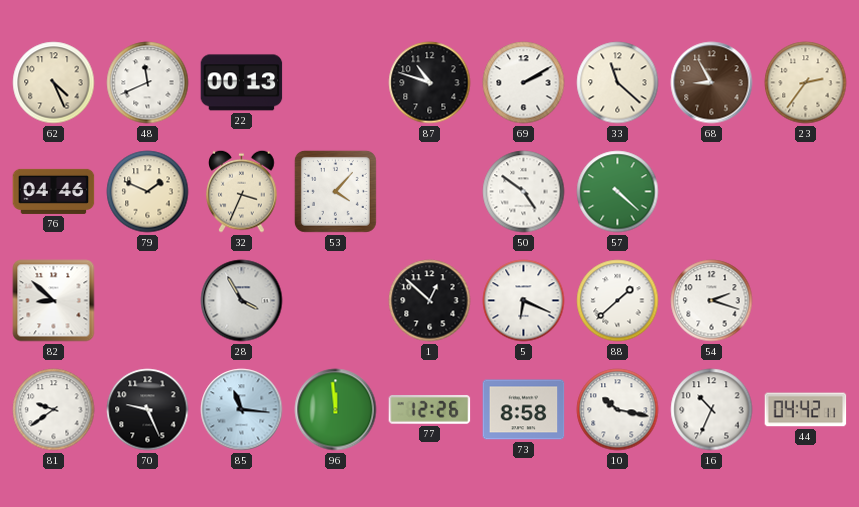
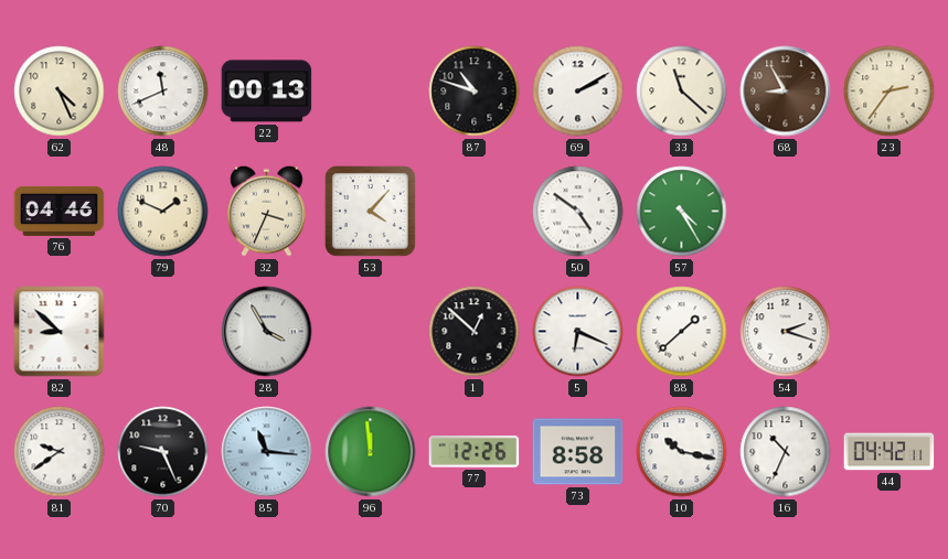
57: 4:22 -> 4:25
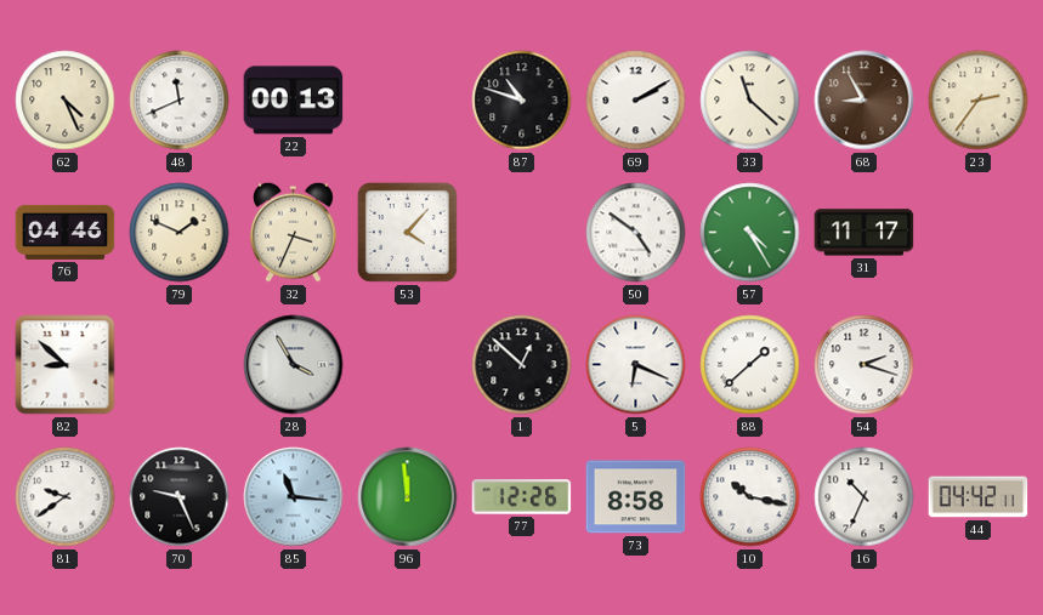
31: none -> 11:17
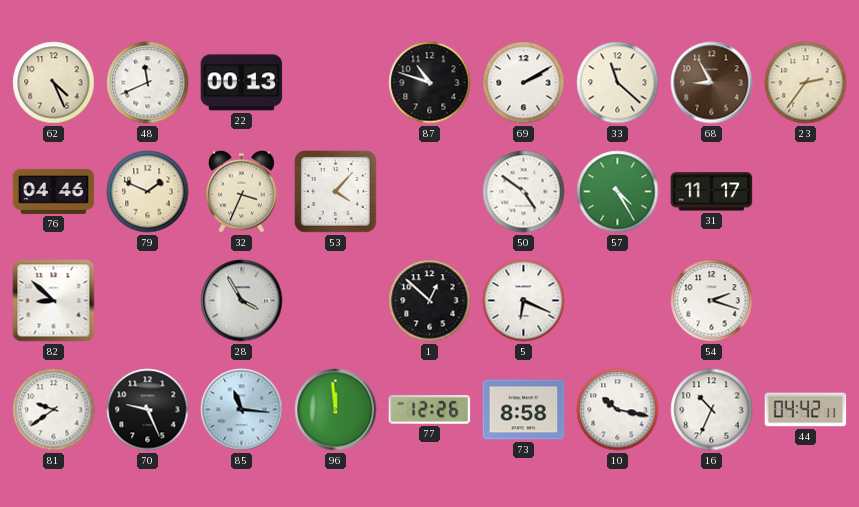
88: 1:38 -> none
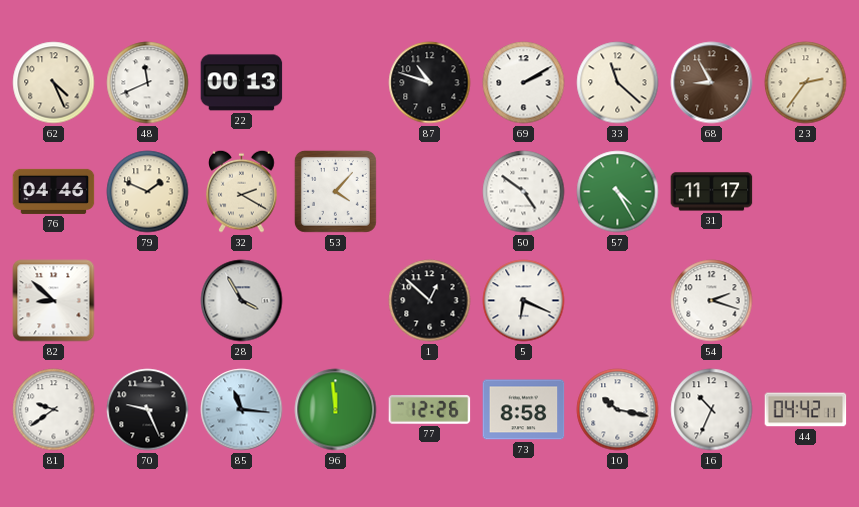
32: 3:34 -> 2:20
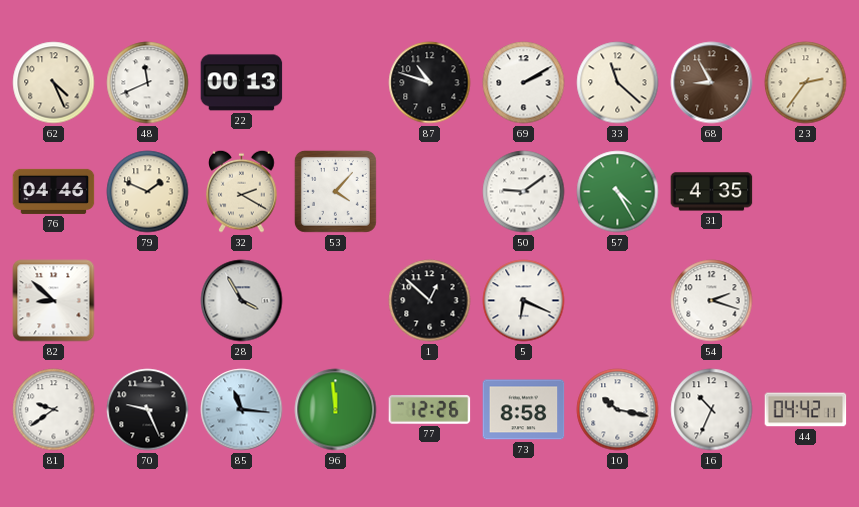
50: 4:51 -> 9:09
31: 11:17 -> 4:35
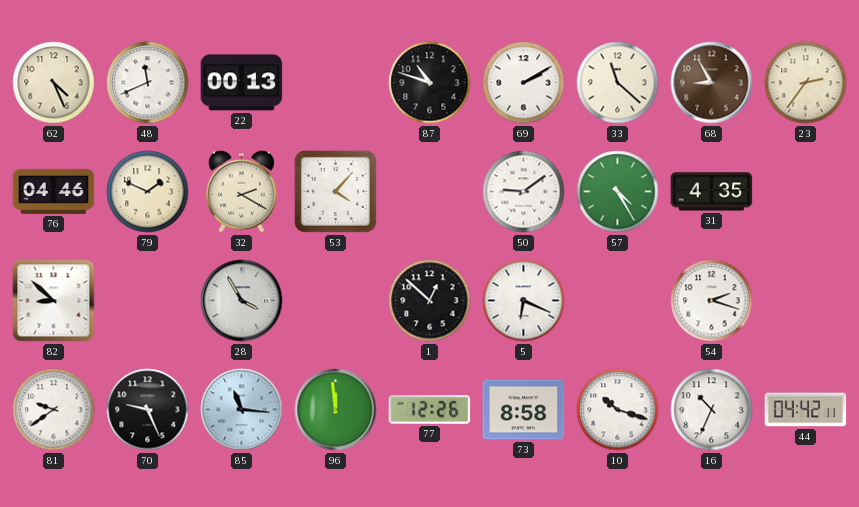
10: 10:17 -> 10:18
